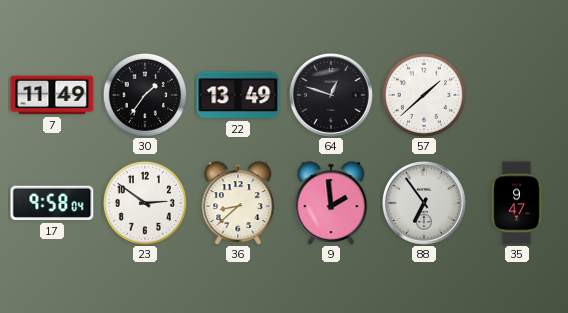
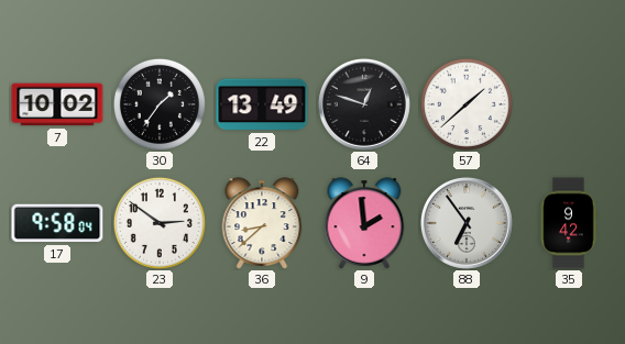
7: 11:49 -> 10:02
35: 9:47 -> 9:42
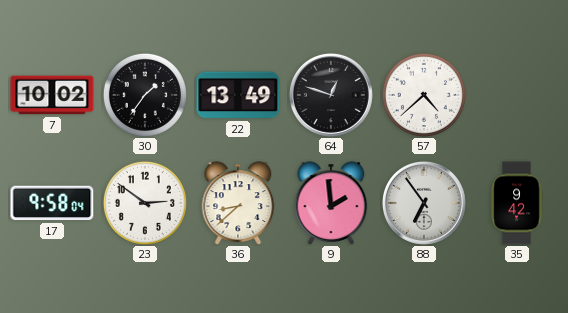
57: 1:38 -> 4:38
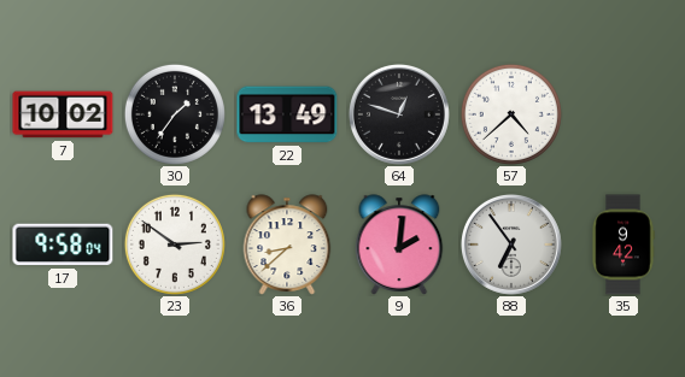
9: 1:59 -> 2:01
